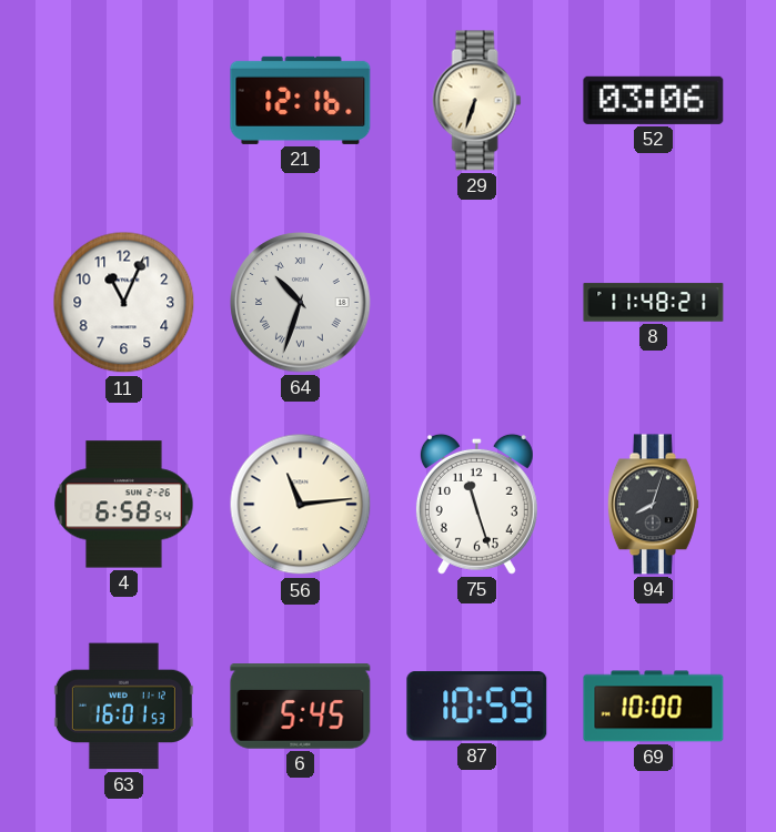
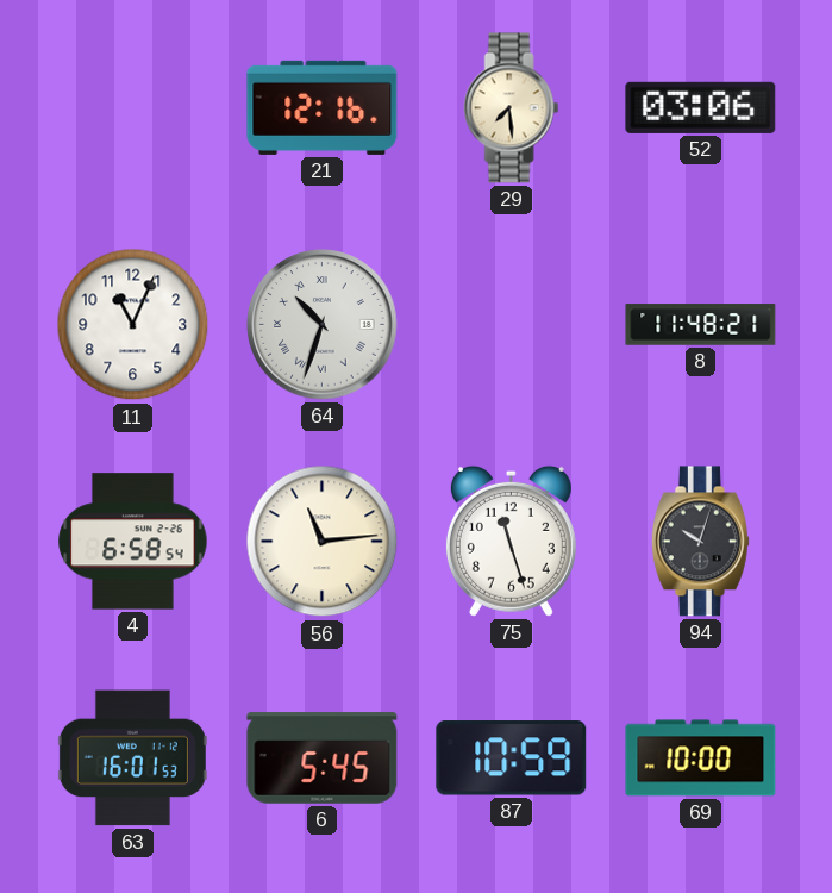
29: 6:33 -> 7:29
94: 8:03 -> 10:03
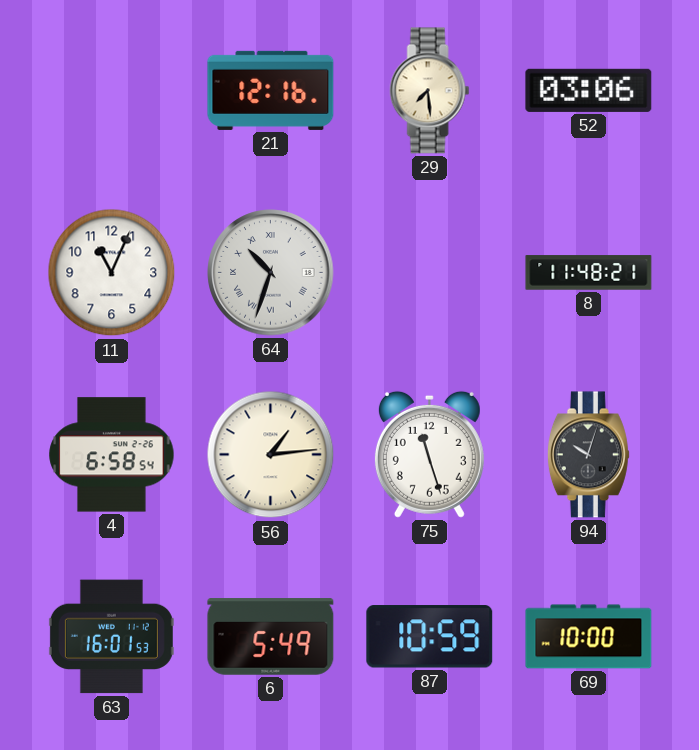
56: 11:14 -> 1:14
6: 5:45 -> 5:49
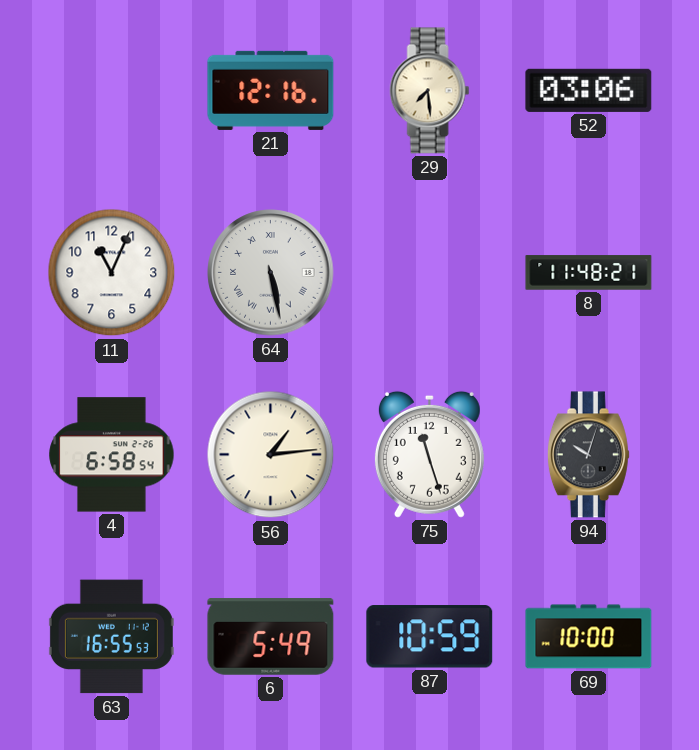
64: 10:33 -> 5:28
63: 16:01 -> 16:55
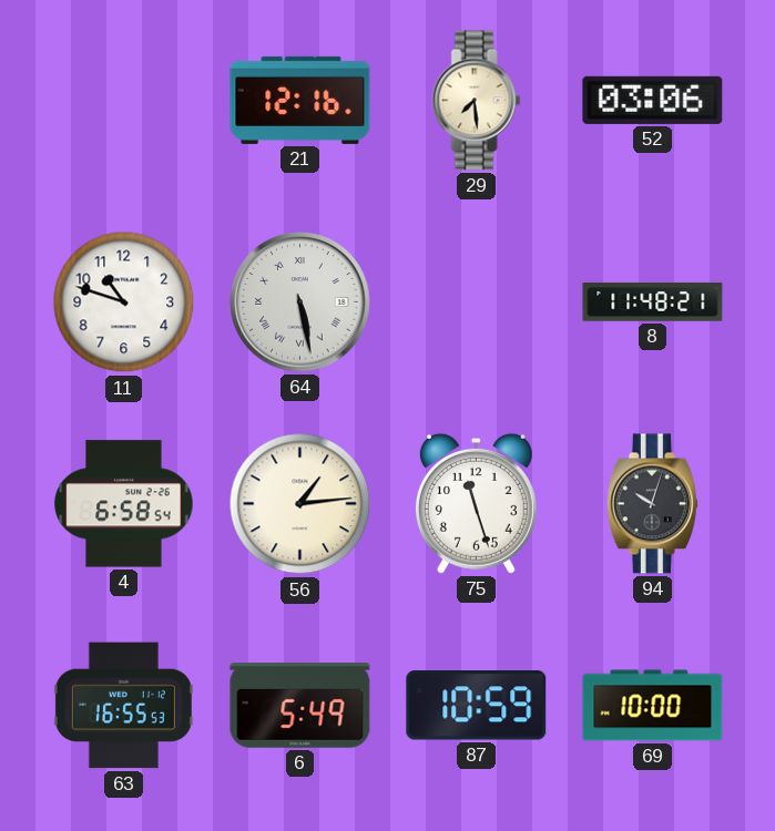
11: 11:04 -> 10:48
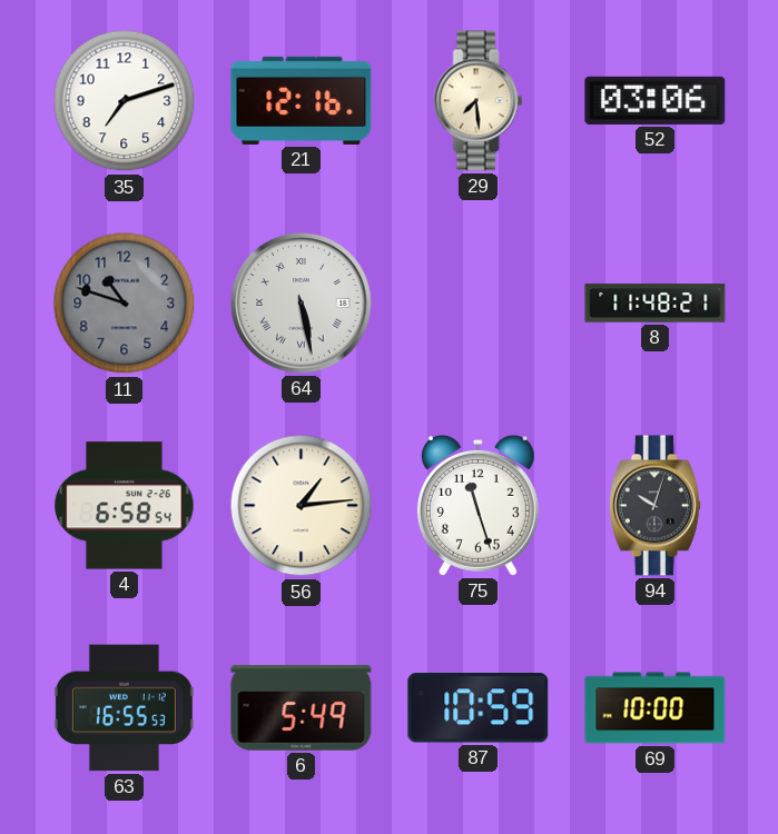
35: none -> 7:12
11 dial: white -> grey
